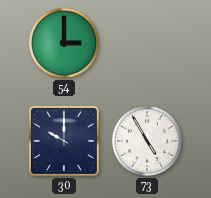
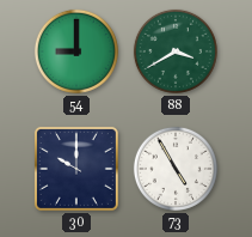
54: 3:00 -> 9:00
88: none -> 3:40
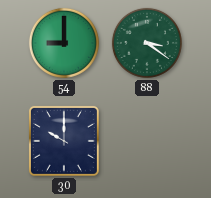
88: 3:40 -> 3:21
73: 4:55 -> none
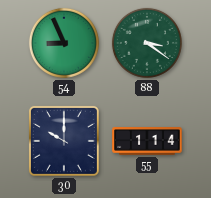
54: 9:00 -> 8:56
55: none -> 1:14
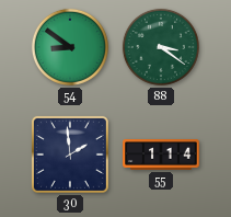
54: 8:56 -> 8:51
30: 10:00 -> 1:59
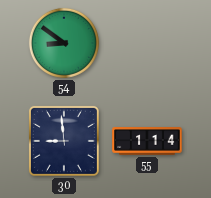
88: 3:21 -> none
30: 1:59 -> 8:59
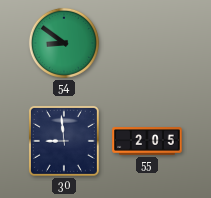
55: 1:14 -> 2:05
